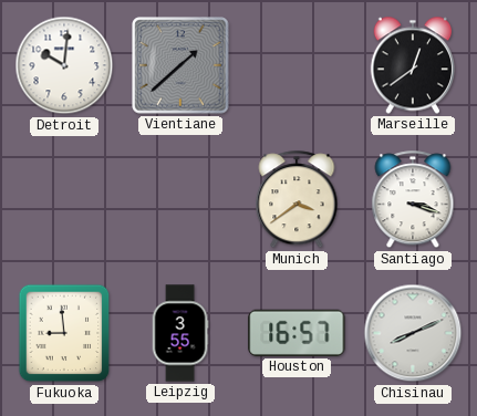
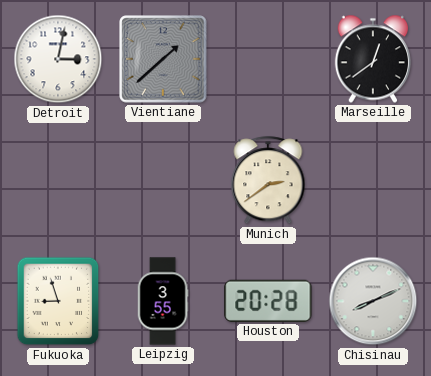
Detroit: 10:01 -> 3:02
Munich: 3:39 -> 2:39
Santiago: 3:18 -> none
Fukuoka: 8:59 -> 8:57
Houston: 16:57 -> 20:28
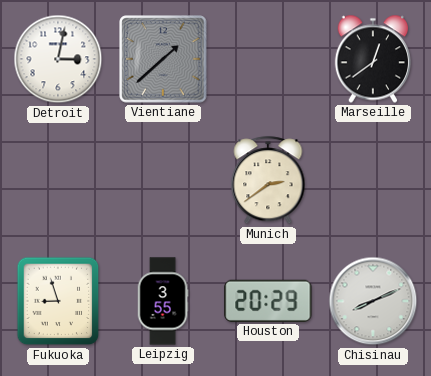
Houston: 20:28 -> 20:29
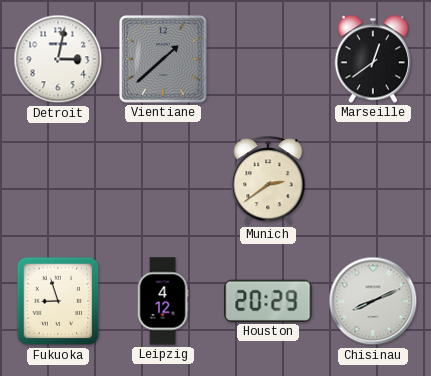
Leipzig: 3:55 -> 4:12
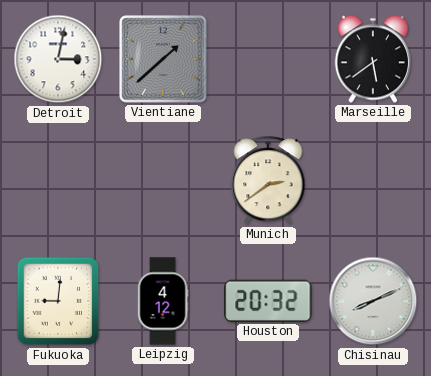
Marseille: 12:39 -> 5:39
Fukuoka: 8:57 -> 9:01
Houston: 20:29 -> 20:32
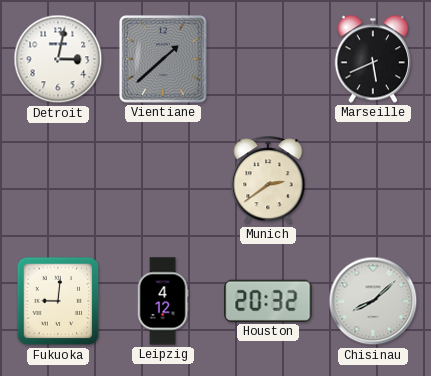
Marseille: 5:39 -> 5:41
Chisinau: 8:11 -> 8:08
